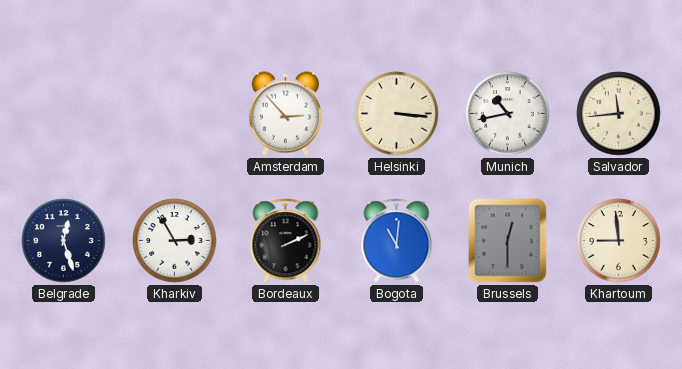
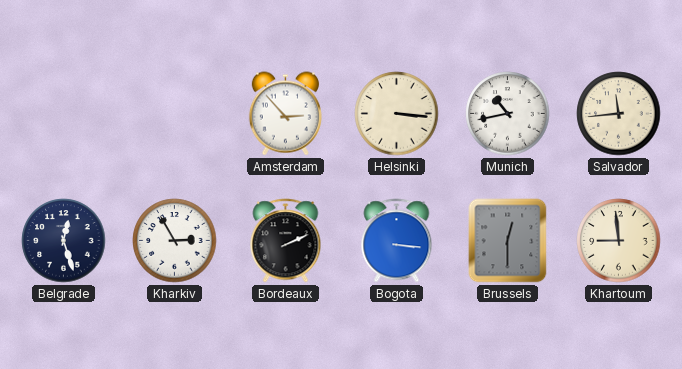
Bogota: 11:01 -> 3:16
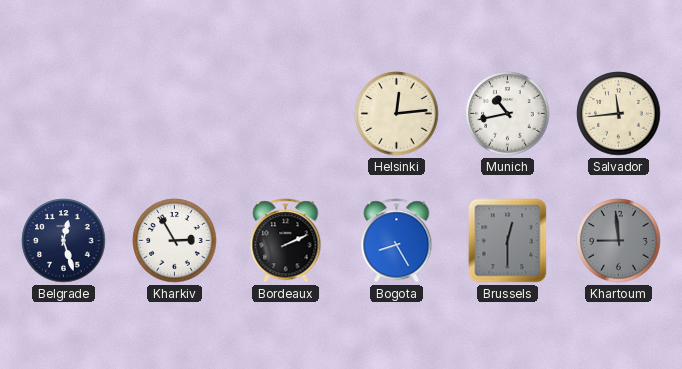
Amsterdam: 2:53 -> none
Helsinki: 3:16 -> 12:14
Bogota: 3:16 -> 8:25
Khartoum dial: cream -> grey
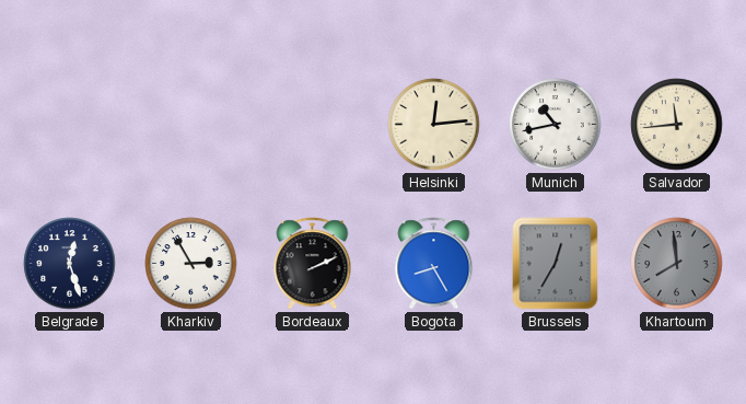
Brussels: 12:30 -> 12:35
Khartoum: 8:59 -> 7:59
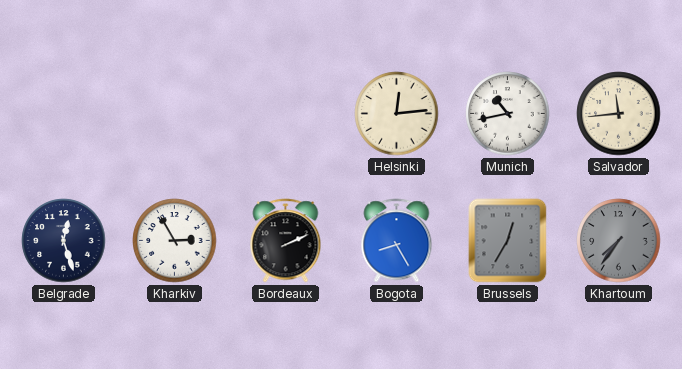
Khartoum: 7:59 -> 7:36
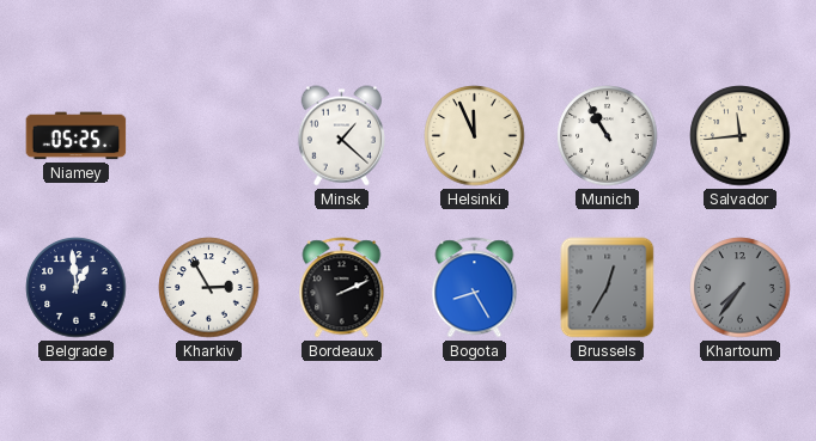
Niamey: none -> 05:25
Minsk: none -> 1:22
Helsinki: 12:14 -> 11:56
Munich: 10:43 -> 10:55
Belgrade: 12:27 -> 12:59
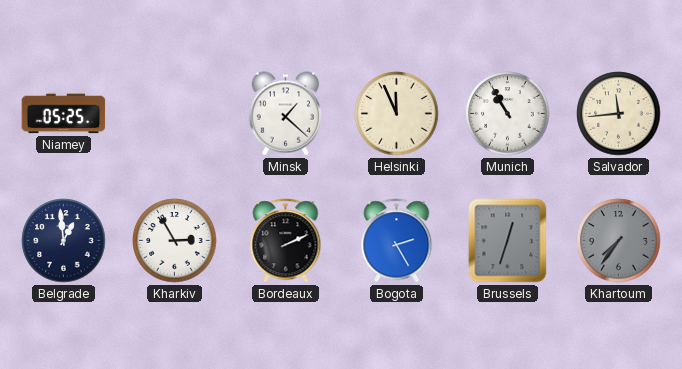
Bogota: 8:25 -> 2:25
Brussels: 12:35 -> 12:33
